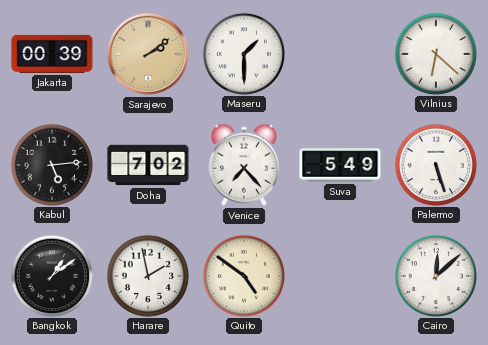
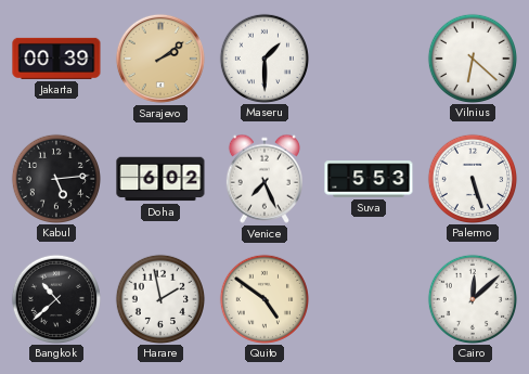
Doha: 7:02 -> 6:02
Venice: 7:23 -> 7:26
Suva: 5:49 -> 5:53
Bangkok: 1:09 -> 10:38
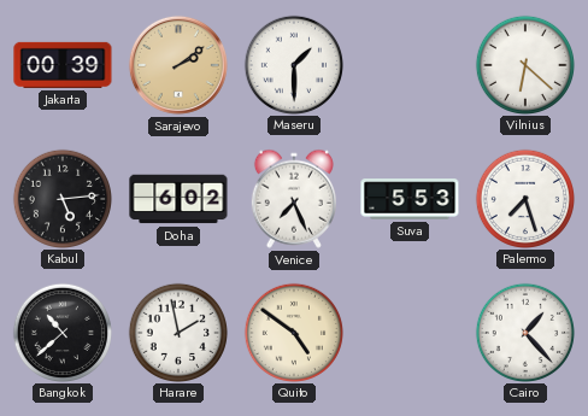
Palermo: 5:27 -> 7:27
Cairo: 12:08 -> 1:23
